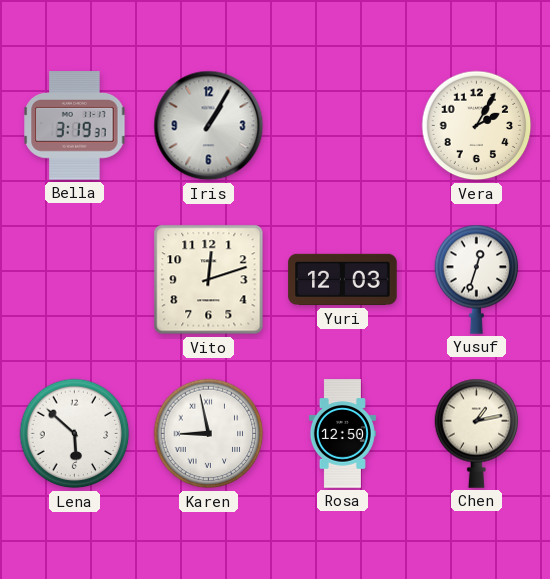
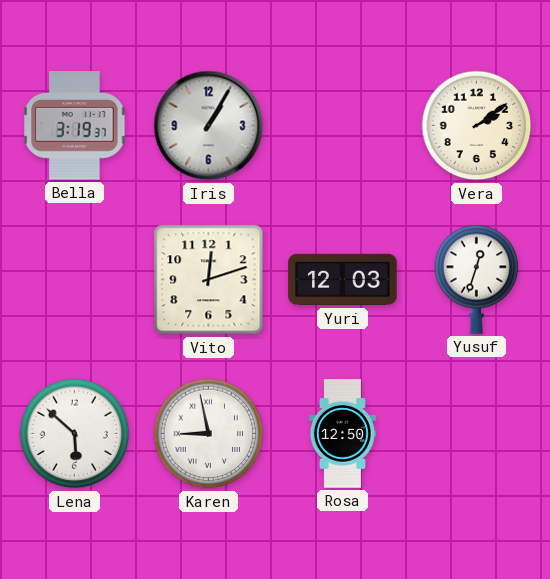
Vera: 2:05 -> 2:09
Chen: 1:13 -> none
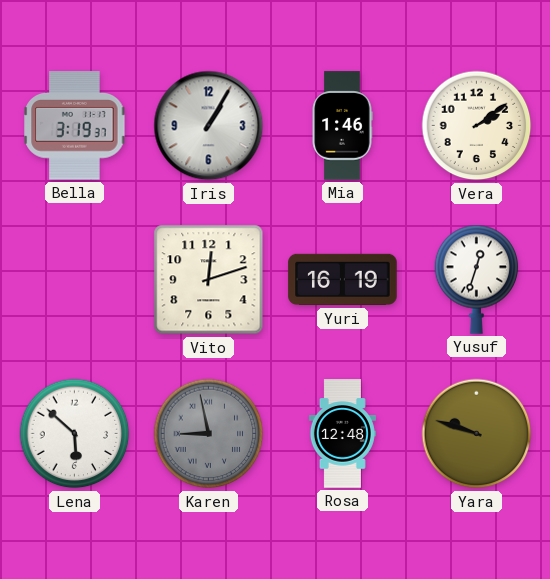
Mia: none -> 1:46
Yuri: 12:03 -> 16:19
Karen dial: white -> grey
Rosa: 12:50 -> 12:48
Yara: none -> 9:48
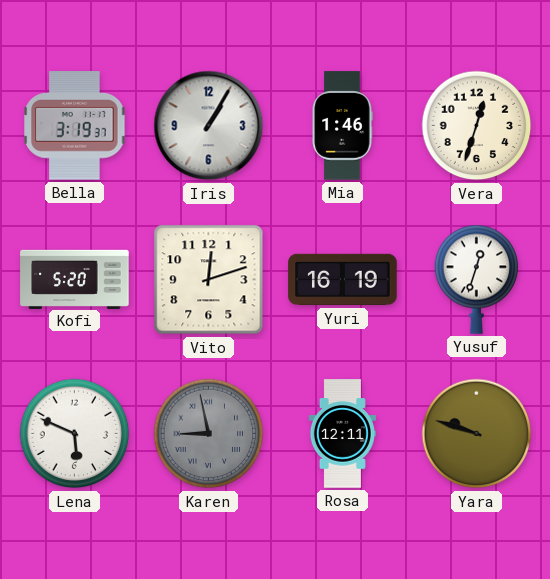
Vera: 2:09 -> 12:33
Kofi: none -> 5:20
Lena: 5:52 -> 5:49
Rosa: 12:48 -> 12:11
